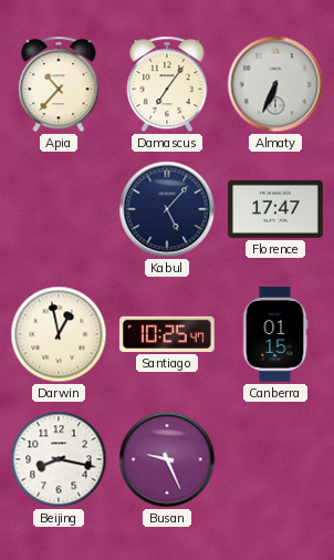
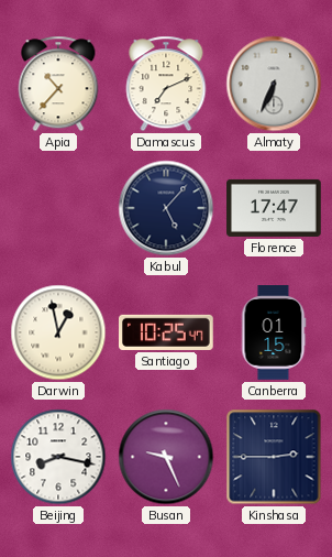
Damascus: 7:06 -> 7:11
Kinshasa: none -> 2:45
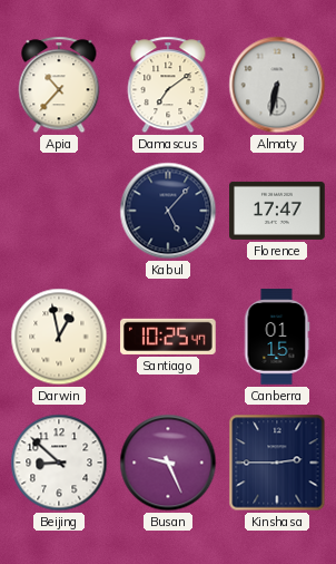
Damascus: 7:11 -> 7:09
Almaty: 6:34 -> 6:32
Beijing: 8:17 -> 8:52
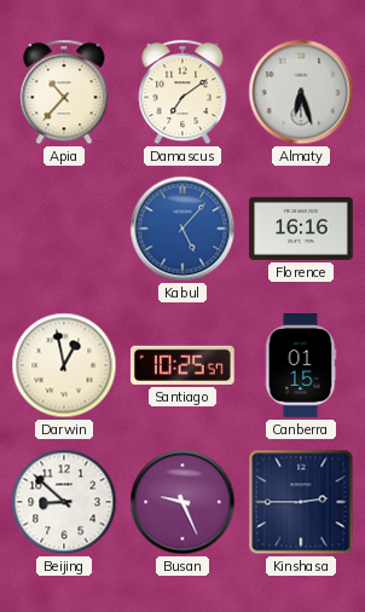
Almaty: 6:32 -> 6:27
Kabul dial: navy -> blue
Florence: 17:47 -> 16:16
Santiago: 10:25:47 -> 10:25:57
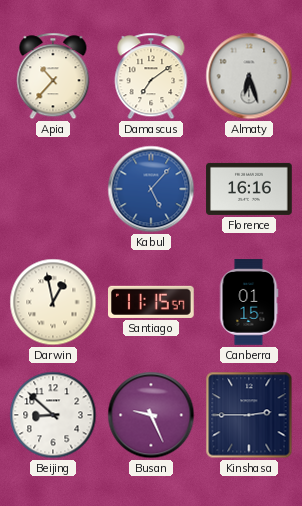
Santiago: 10:25 -> 11:15
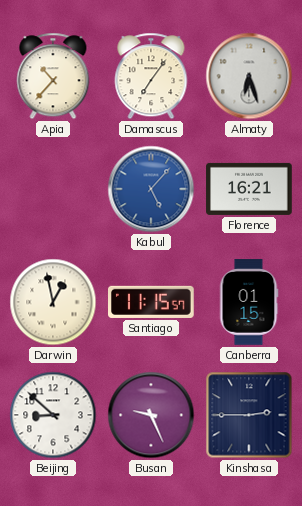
Damascus: 7:09 -> 7:06
Florence: 16:16 -> 16:21
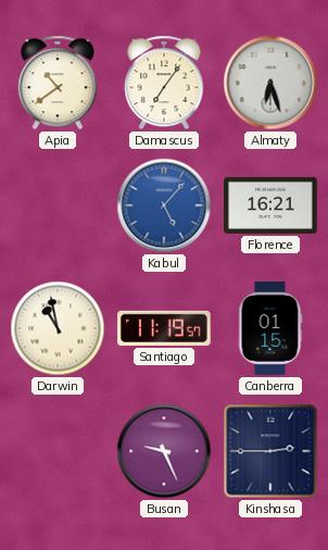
Apia: 10:37 -> 10:39
Darwin: 12:58 -> 10:58
Santiago: 11:15 -> 11:19
Beijing: 8:52 -> none
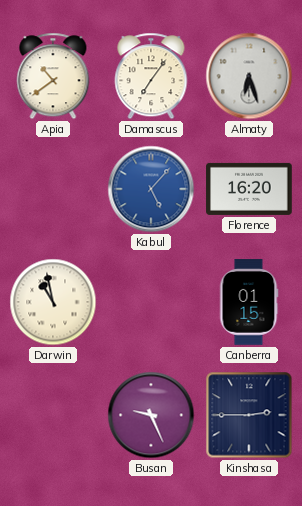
Florence: 16:21 -> 16:20
Santiago: 11:19 -> none
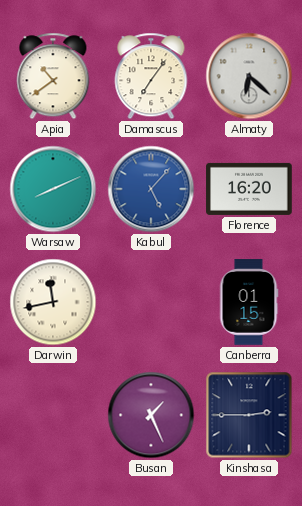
Almaty: 6:27 -> 6:22
Warsaw: none -> 8:11
Darwin: 10:58 -> 11:43
Busan: 9:26 -> 1:26
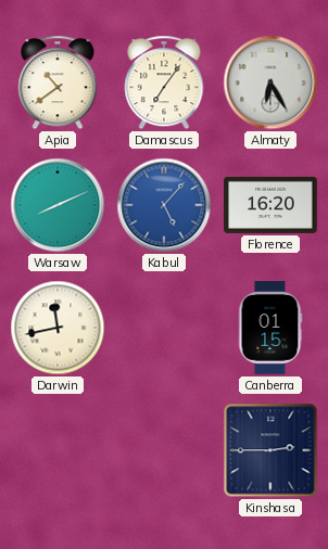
Almaty: 6:22 -> 6:25
Busan: 1:26 -> none
